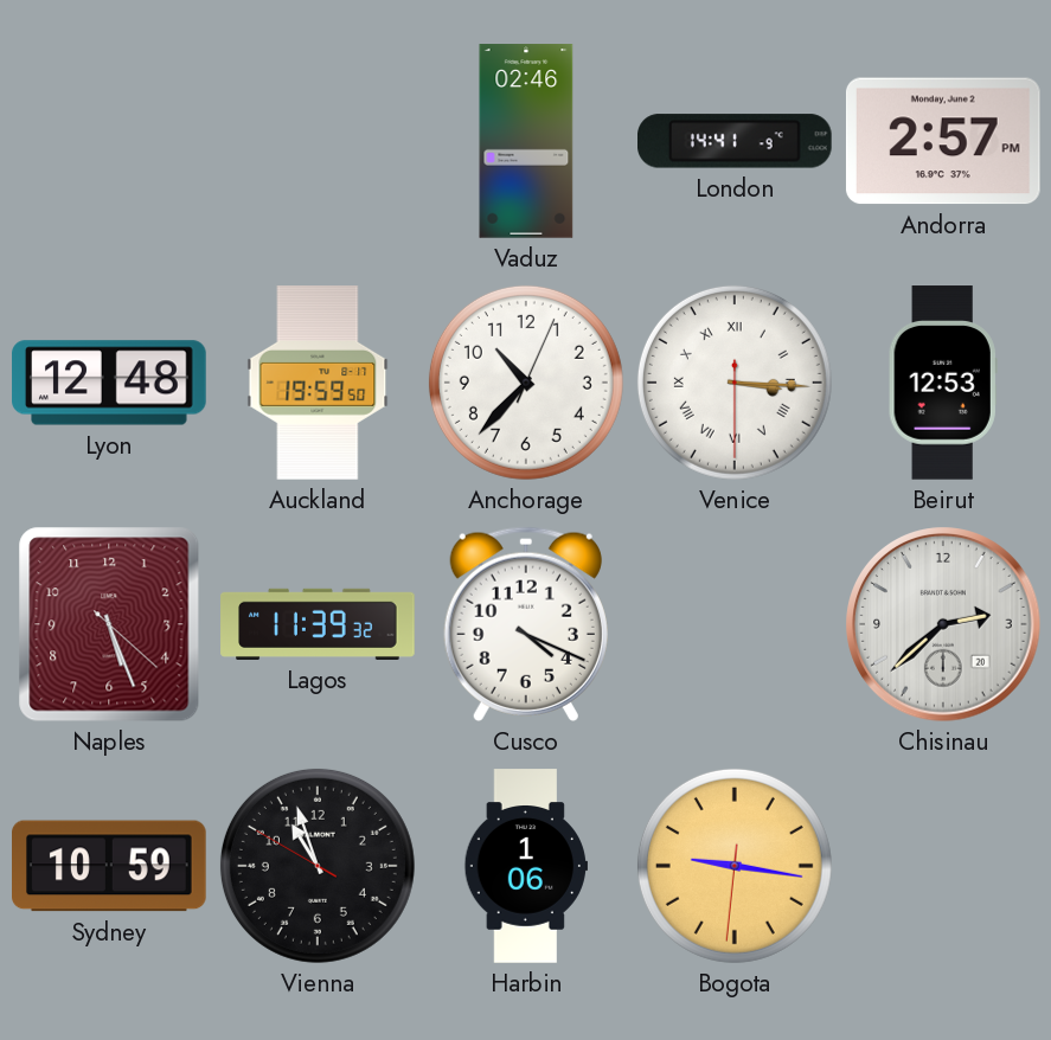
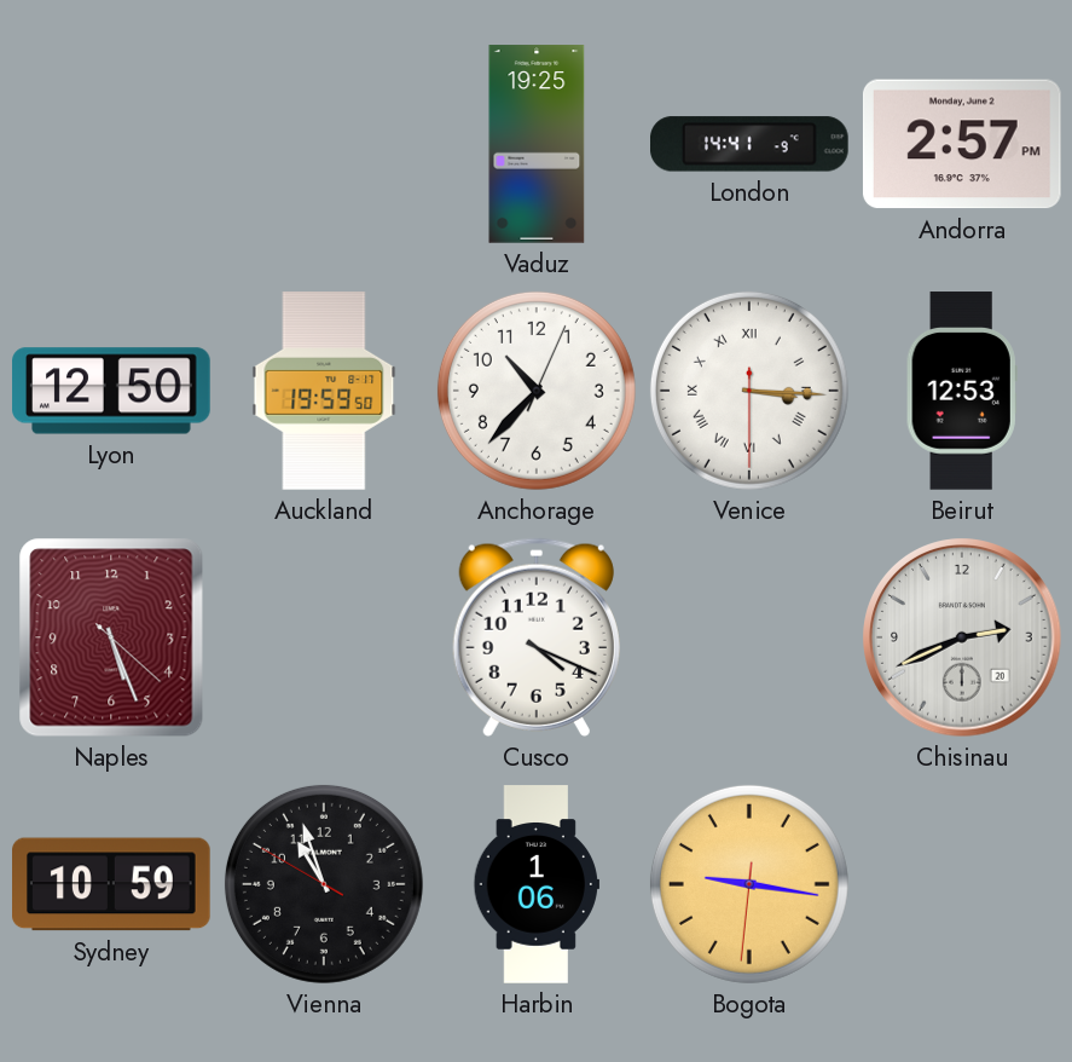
Vaduz: 02:46 -> 19:25
Lyon: 12:48 -> 12:50
Lagos: 11:39 -> none
Chisinau: 2:38 -> 2:41
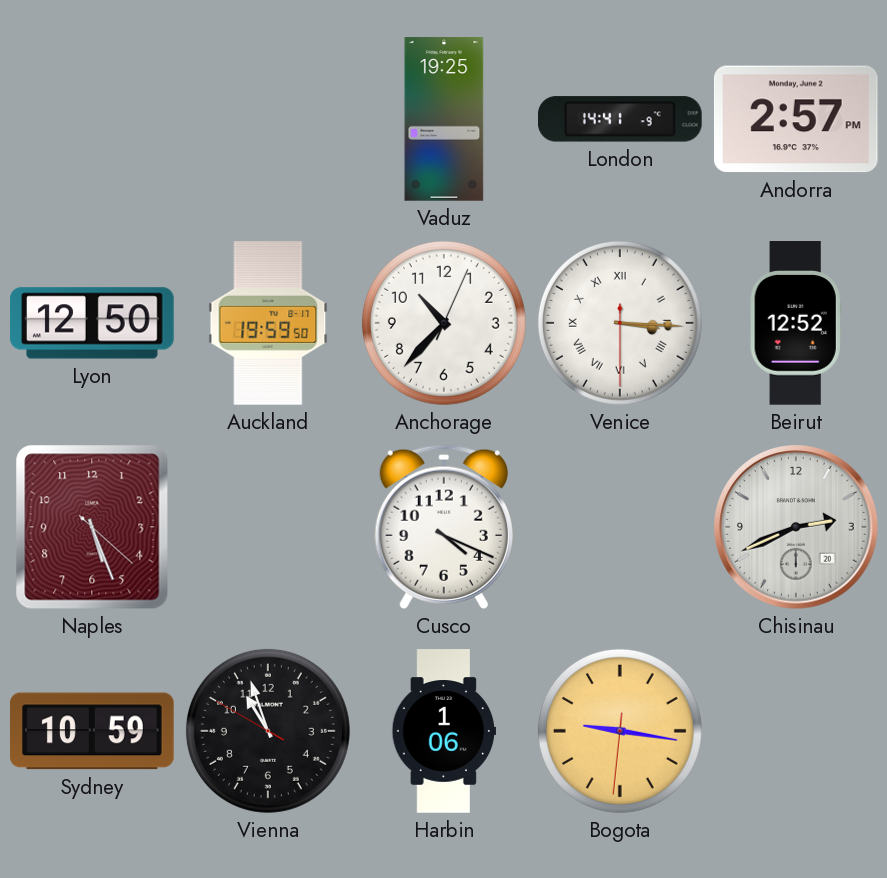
Beirut: 12:53 -> 12:52
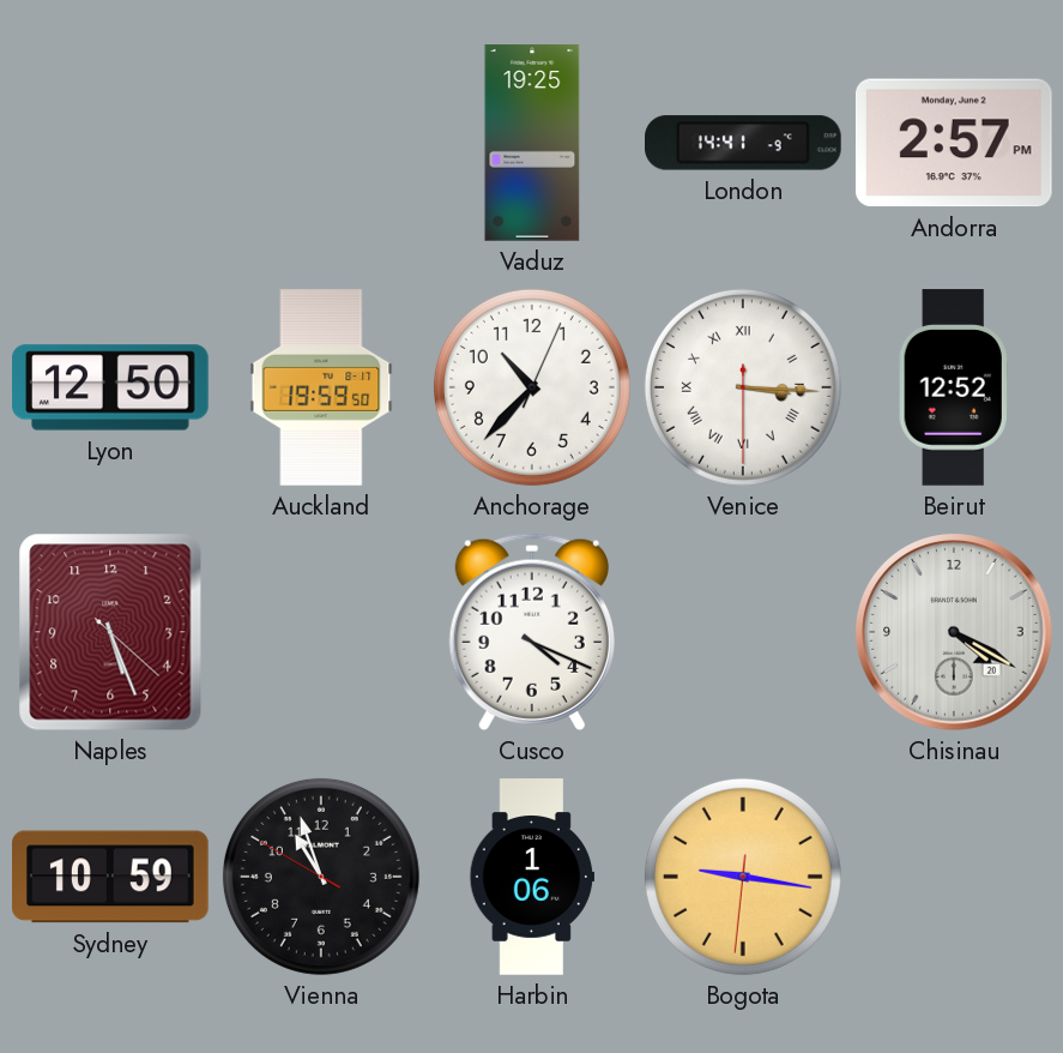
Chisinau: 2:41 -> 4:20
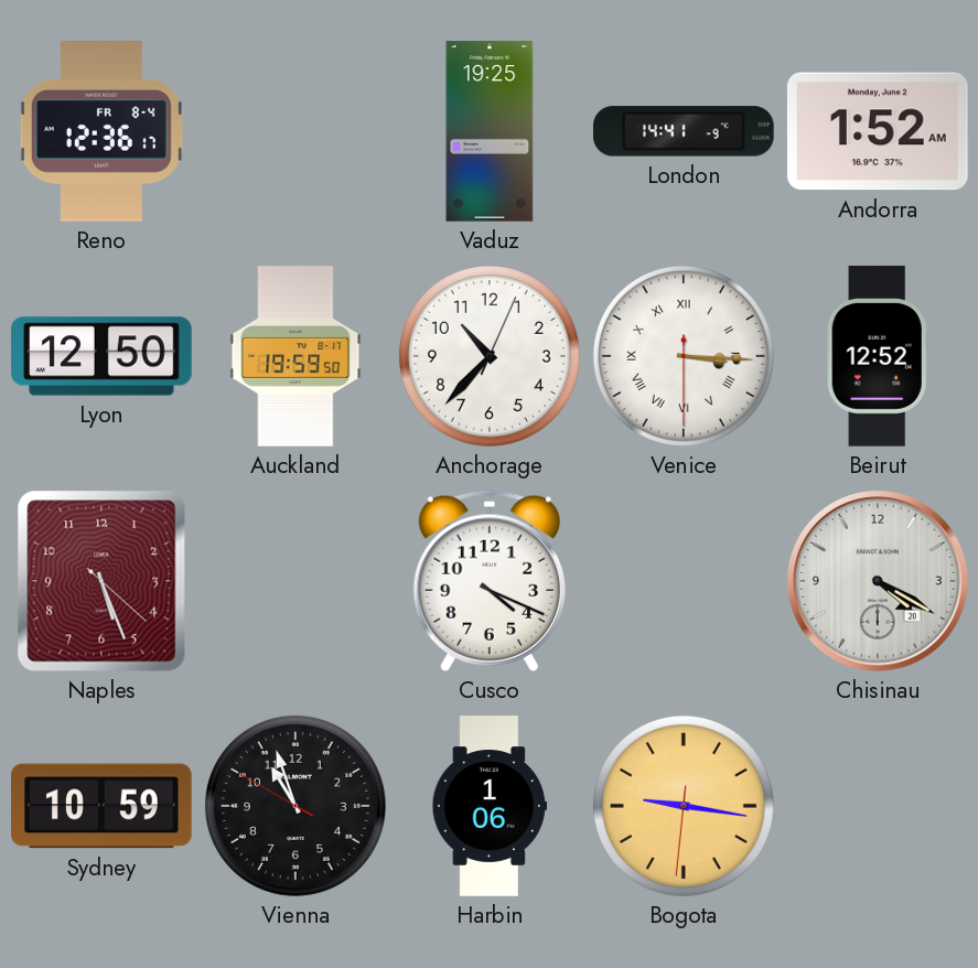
Reno: none -> 12:36
Andorra: 2:57 -> 1:52
